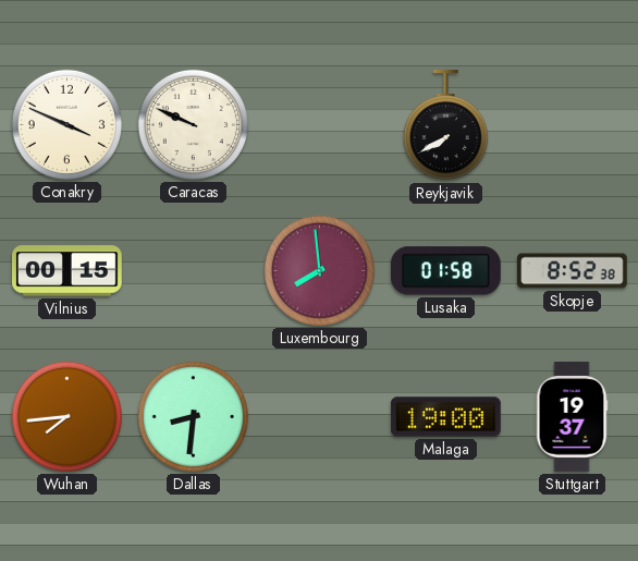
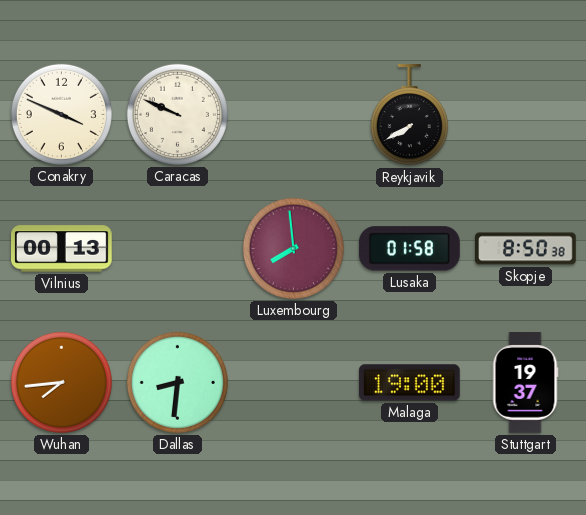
Vilnius: 00:15 -> 00:13
Skopje: 8:52 -> 8:50
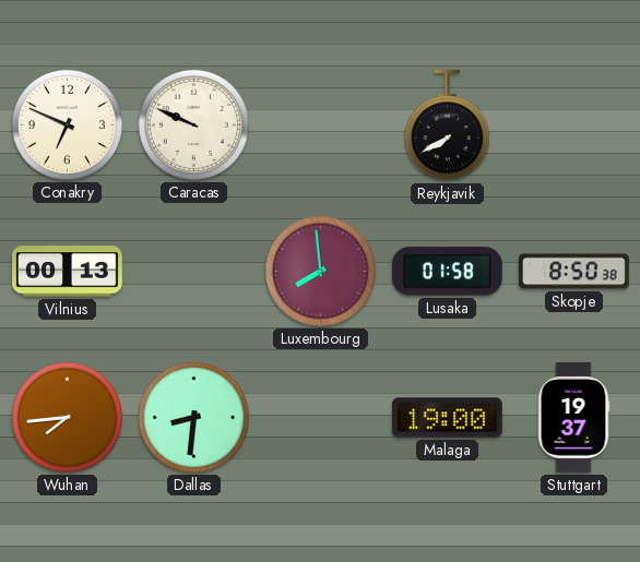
Conakry: 3:49 -> 6:49
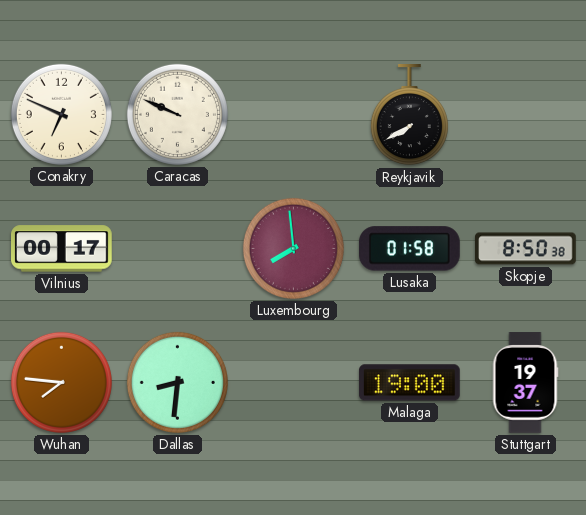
Vilnius: 00:13 -> 00:17
Wuhan: 7:44 -> 7:46
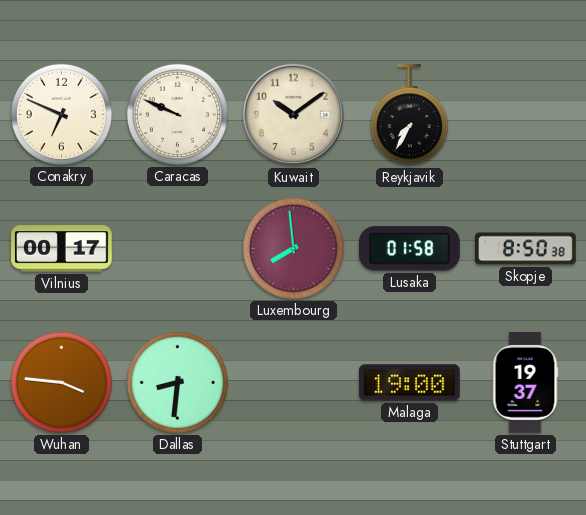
Kuwait: none -> 10:09
Reykjavik: 7:40 -> 7:35
Wuhan: 7:46 -> 3:46
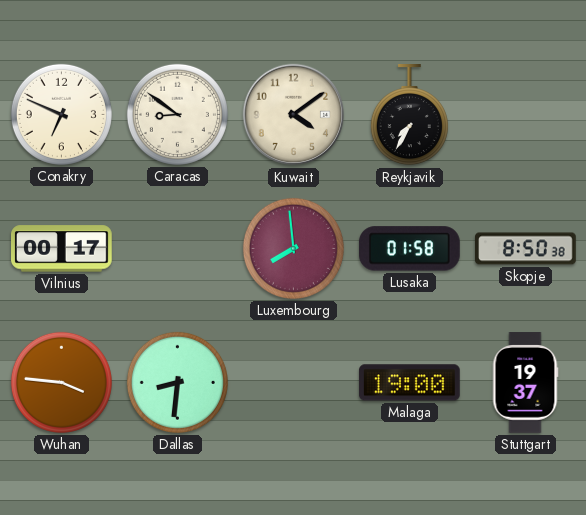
Caracas: 9:49 -> 8:51
Kuwait: 10:09 -> 4:09
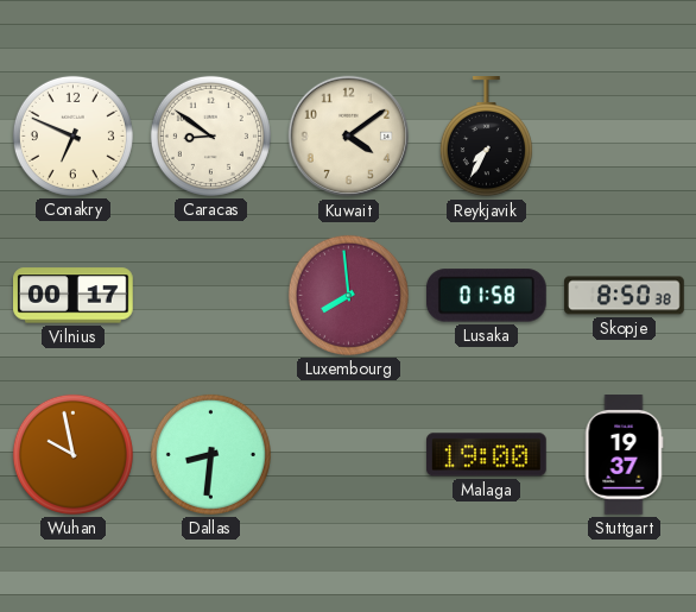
Wuhan: 3:46 -> 9:58
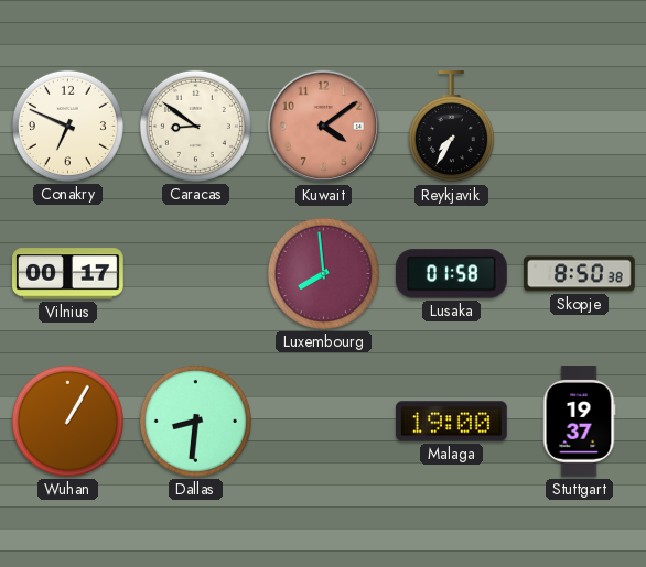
Kuwait dial: cream -> salmon
Wuhan: 9:58 -> 1:05
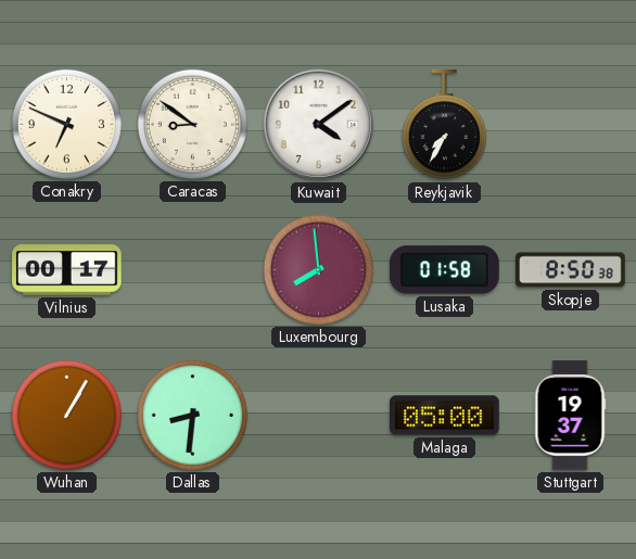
Kuwait dial: salmon -> white
Malaga: 19:00 -> 05:00
